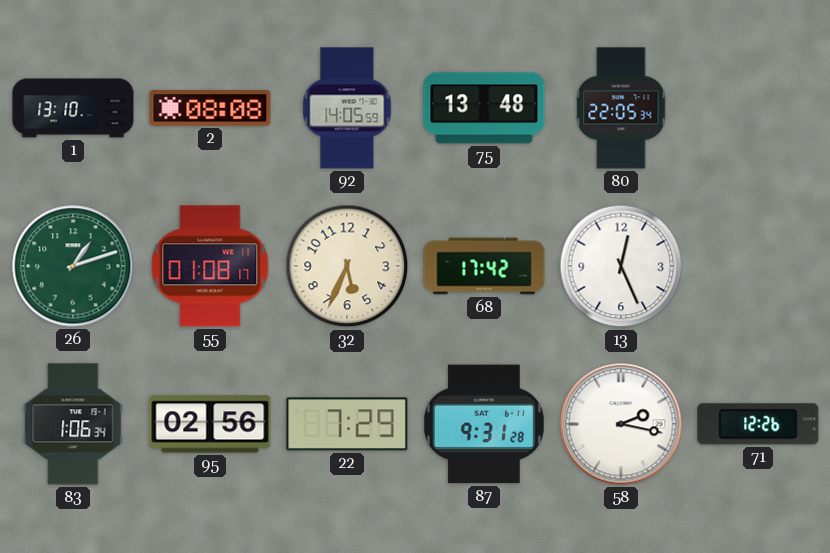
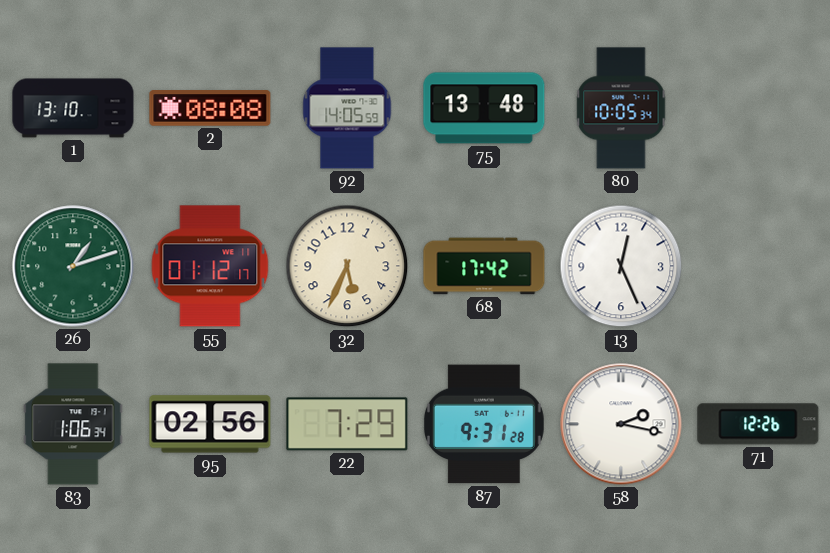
80: 22:05 -> 10:05
55: 01:08 -> 01:12
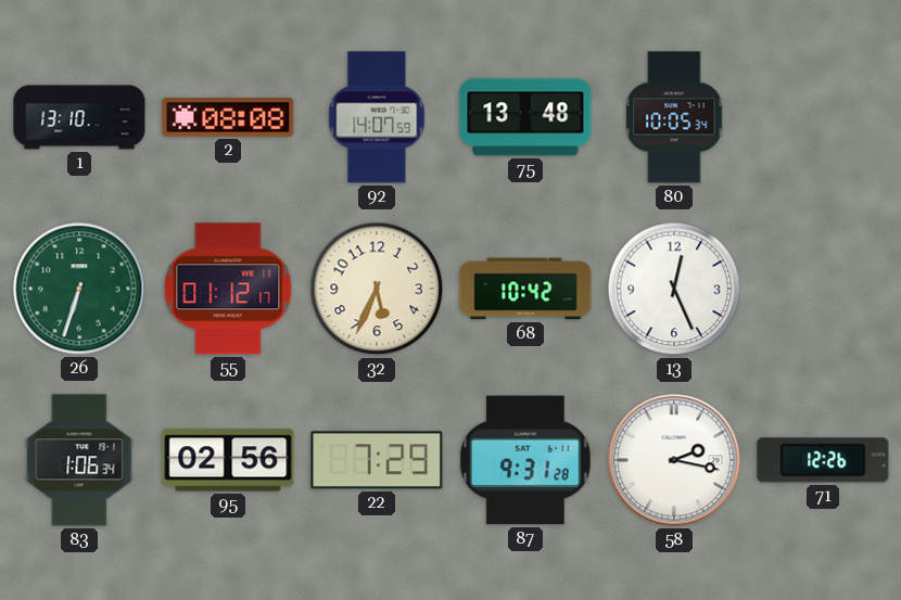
92: 14:05 -> 14:07
26: 1:12 -> 6:33
68: 17:42 -> 10:42
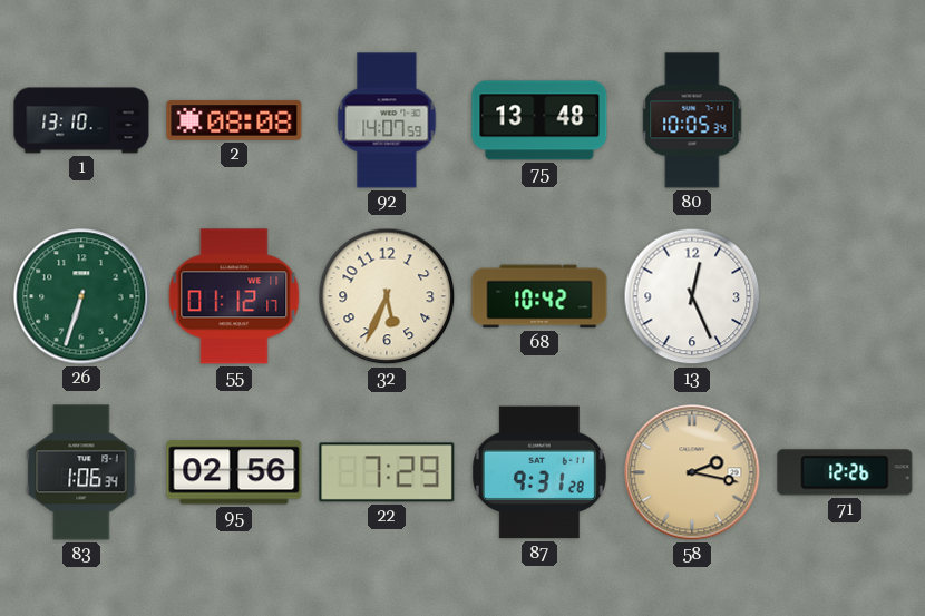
58 dial: white -> champagne
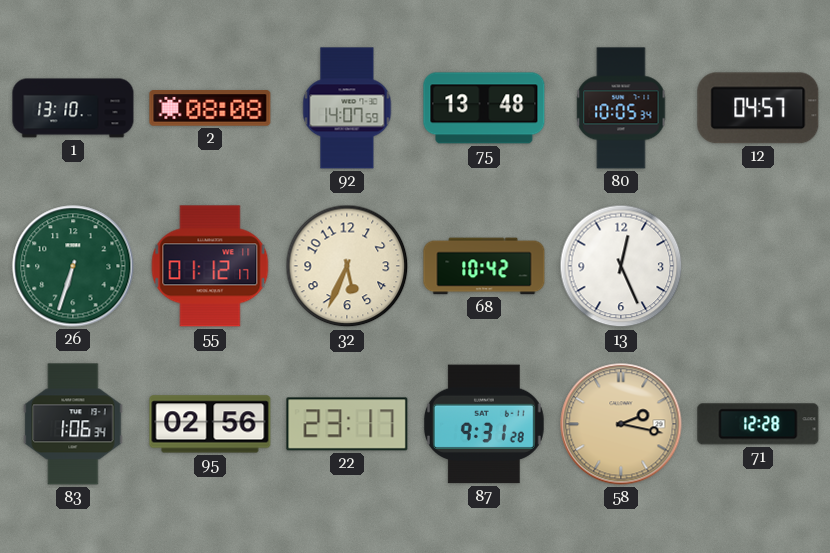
12: none -> 04:57
22: 7:29 -> 23:17
71: 12:26 -> 12:28
